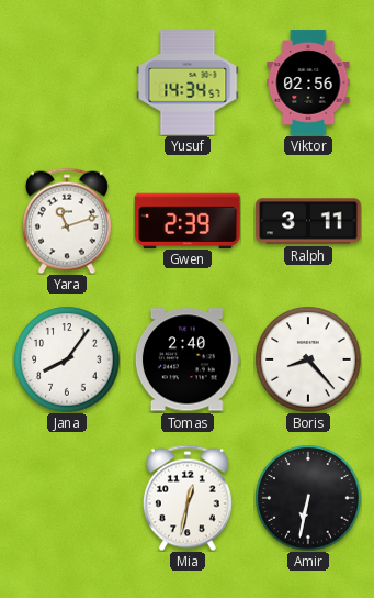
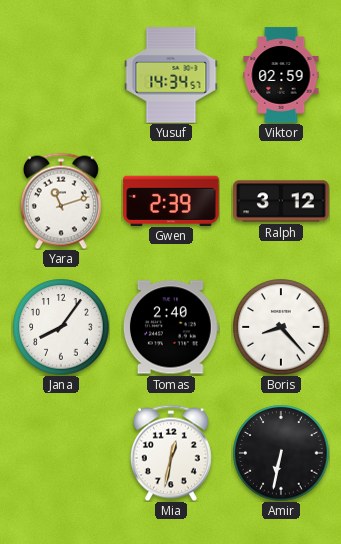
Viktor: 02:56 -> 02:59
Ralph: 3:11 -> 3:12
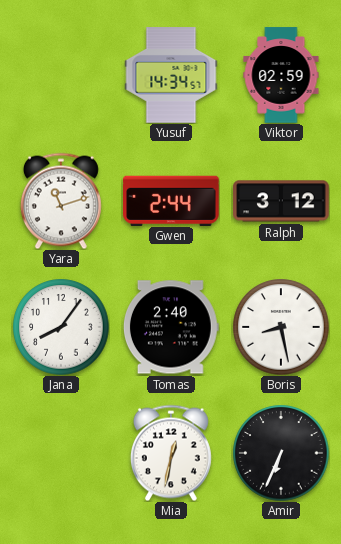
Gwen: 2:39 -> 2:44
Boris: 8:23 -> 8:28
Amir: 6:32 -> 6:34
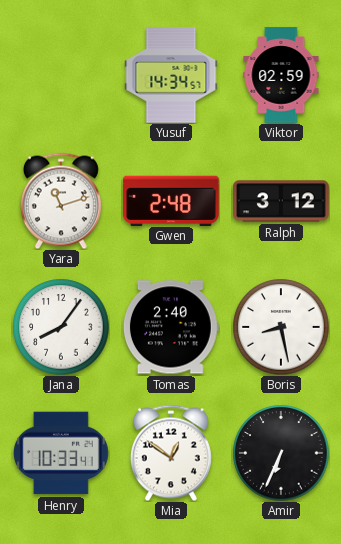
Gwen: 2:44 -> 2:48
Henry: none -> 10:33
Mia: 12:32 -> 12:51
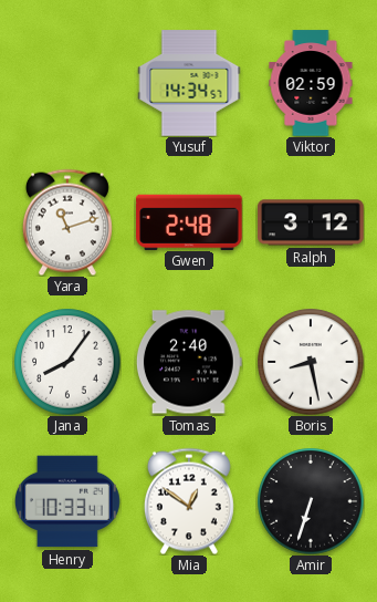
Amir: 6:34 -> 6:33
